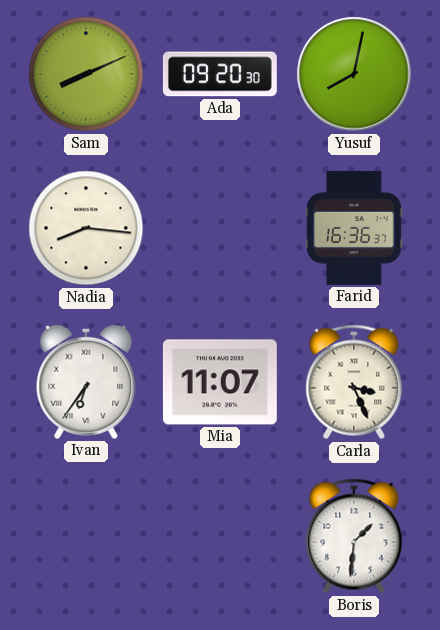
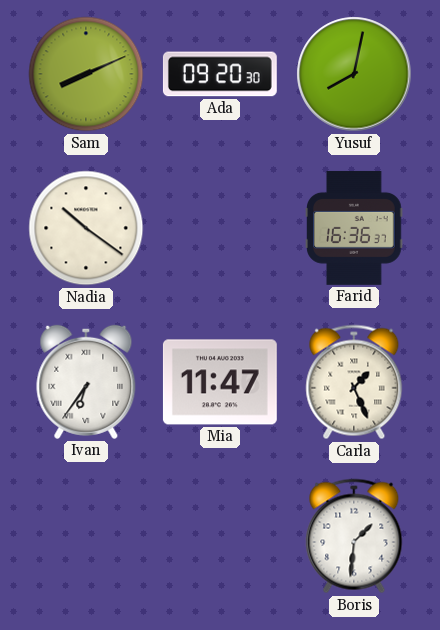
Nadia: 8:16 -> 10:21
Mia: 11:07 -> 11:47
Carla: 3:26 -> 1:26
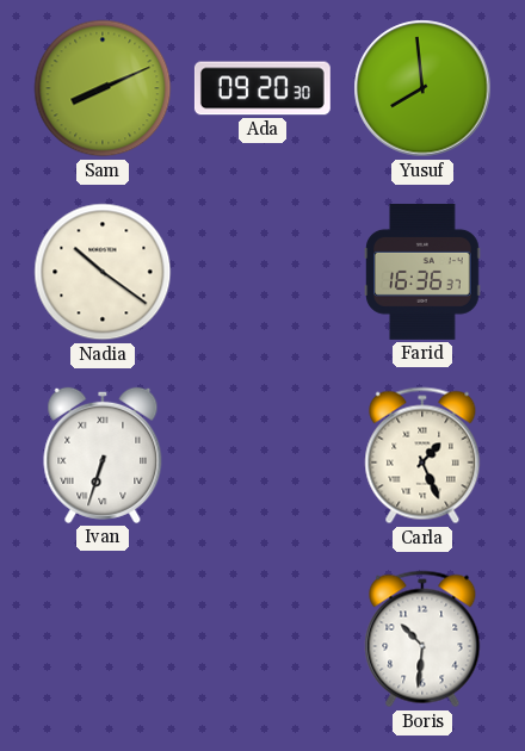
Yusuf: 8:02 -> 7:59
Ivan: 6:36 -> 6:33
Mia: 11:47 -> none
Boris: 1:31 -> 10:31
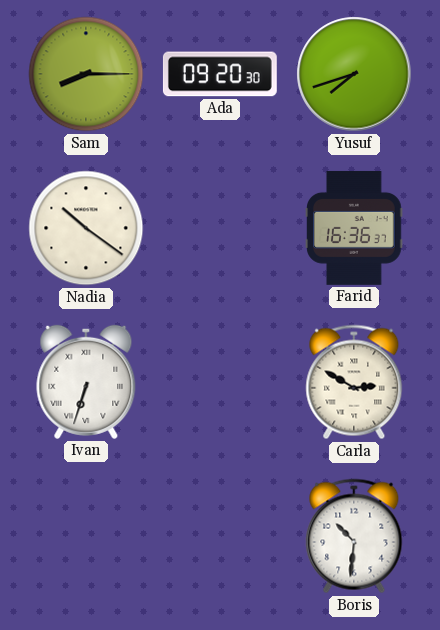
Sam: 8:11 -> 8:15
Yusuf: 7:59 -> 7:42
Carla: 1:26 -> 2:50
